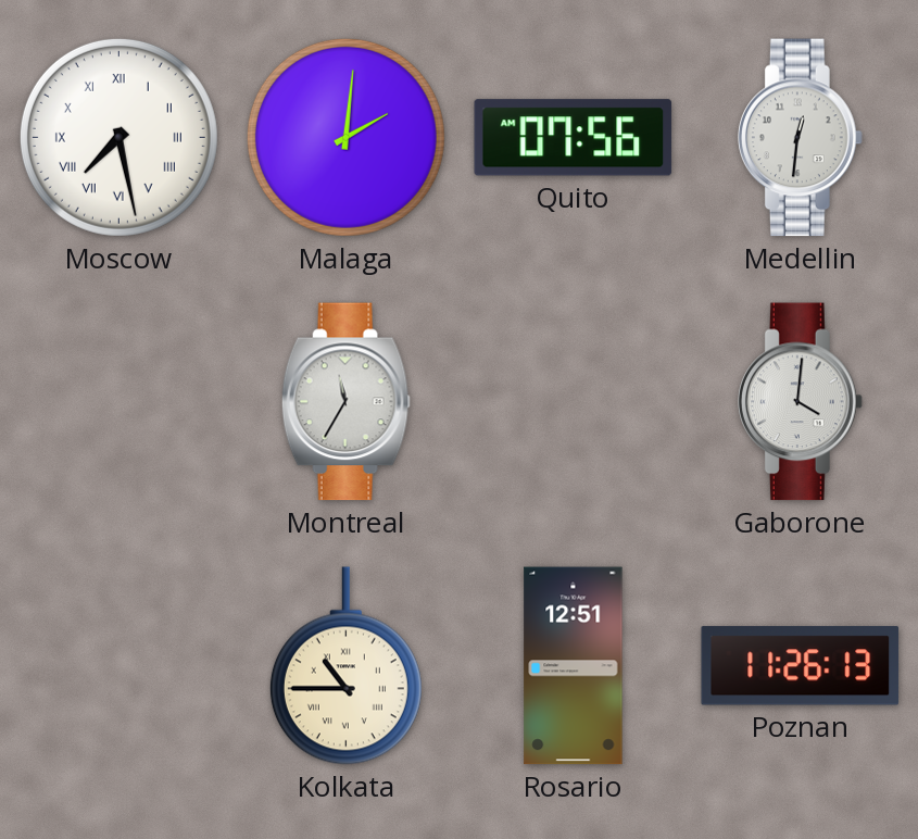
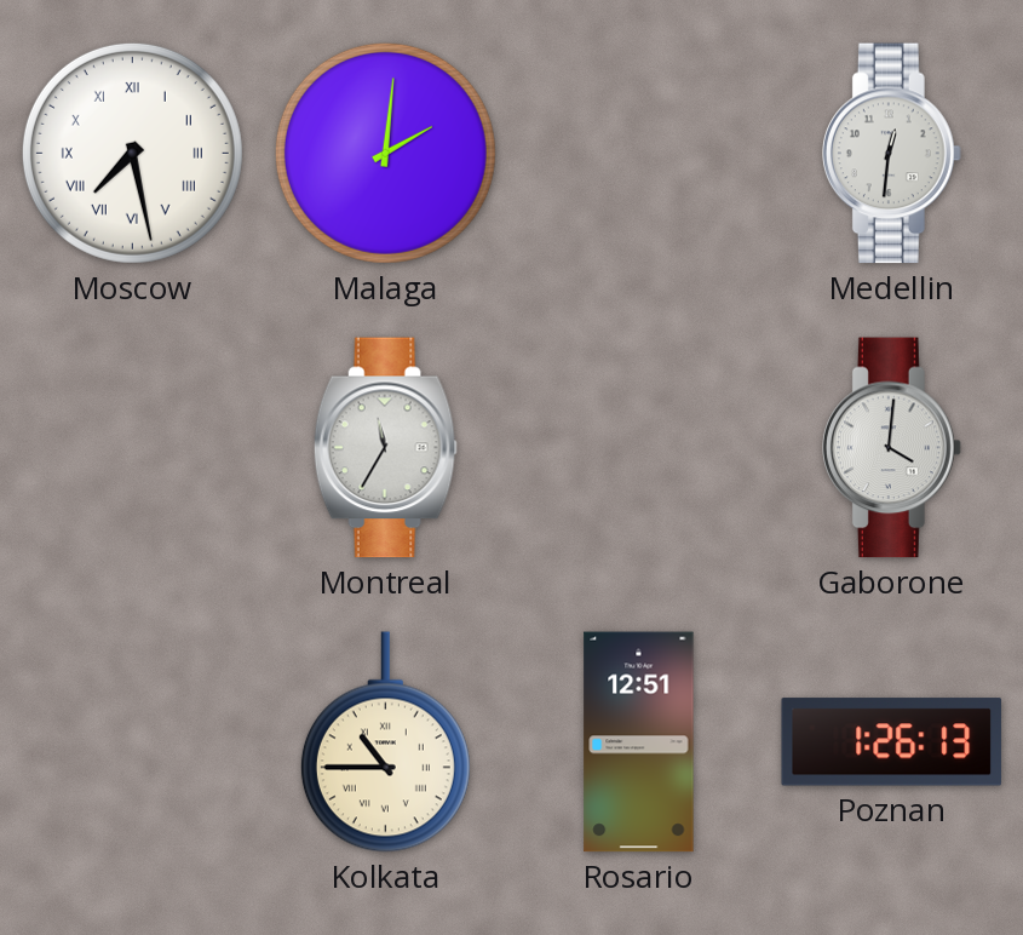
Quito: 07:56 -> none
Poznan: 11:26 -> 1:26
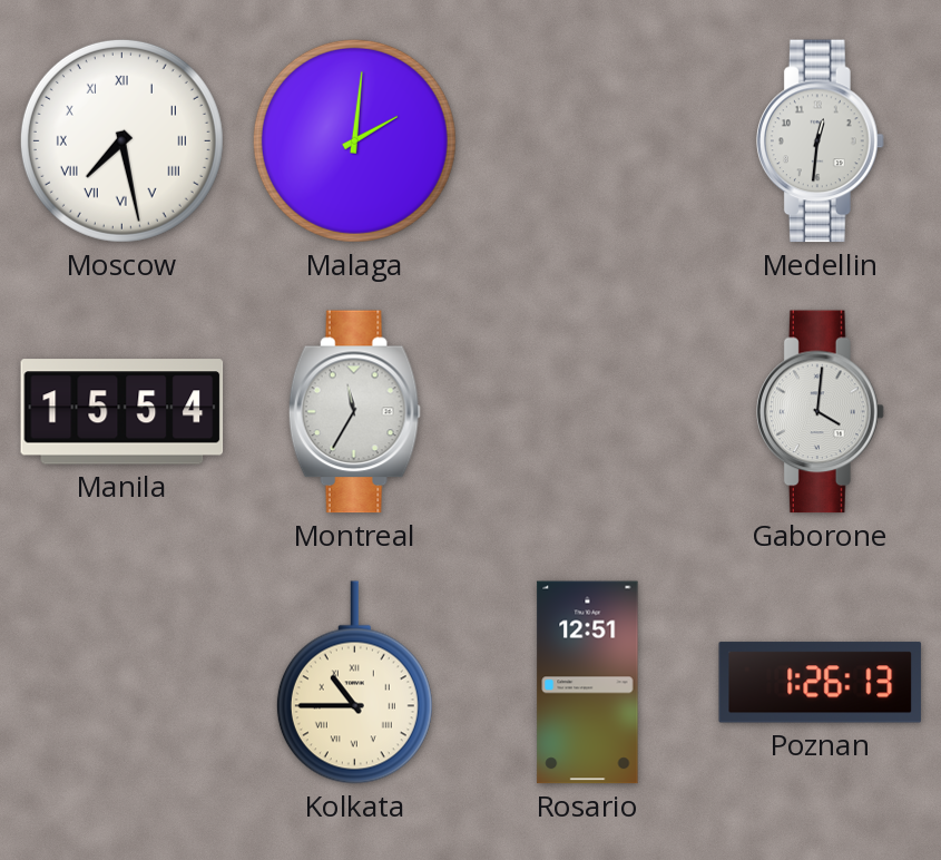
Manila: none -> 15:54
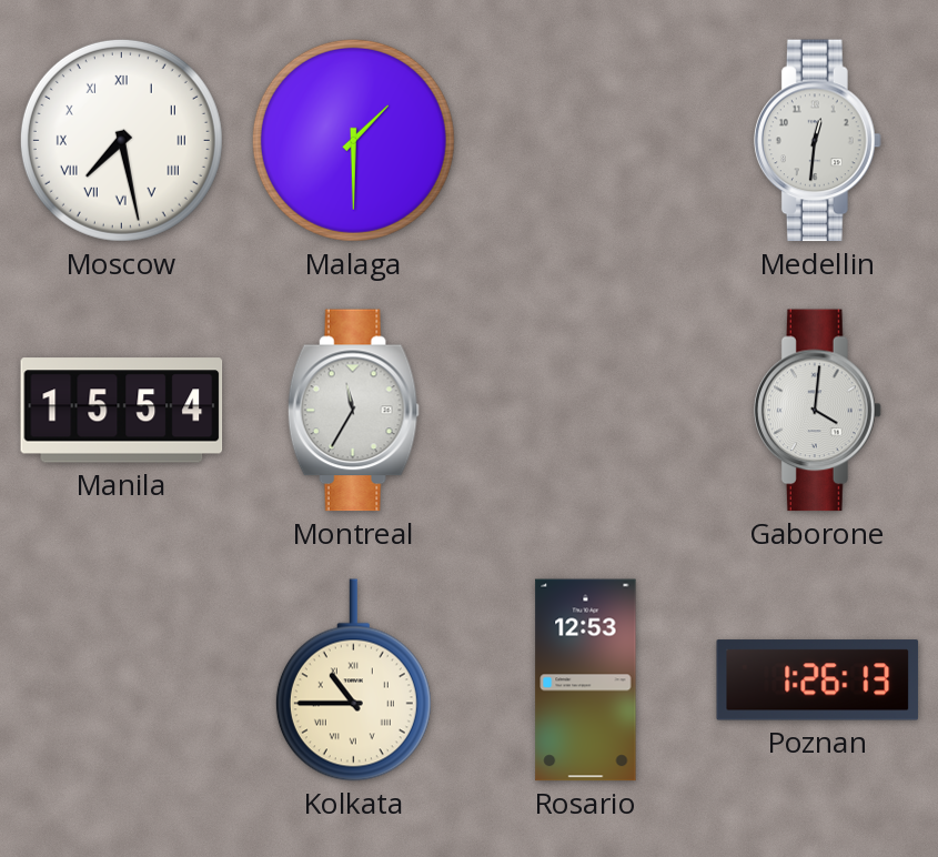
Malaga: 2:01 -> 1:30
Rosario: 12:51 -> 12:53
